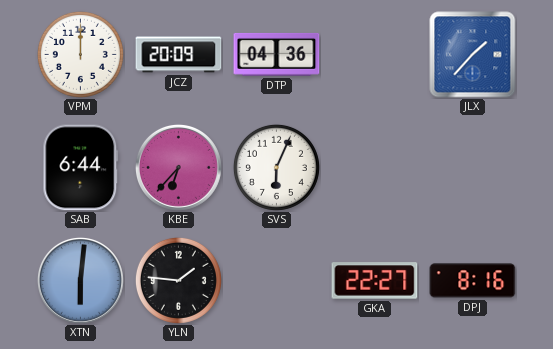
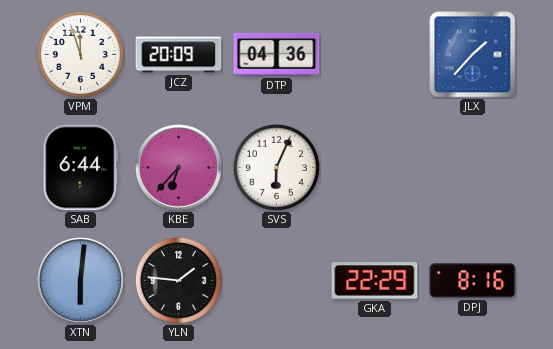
VPM: 12:00 -> 11:57
GKA: 22:27 -> 22:29
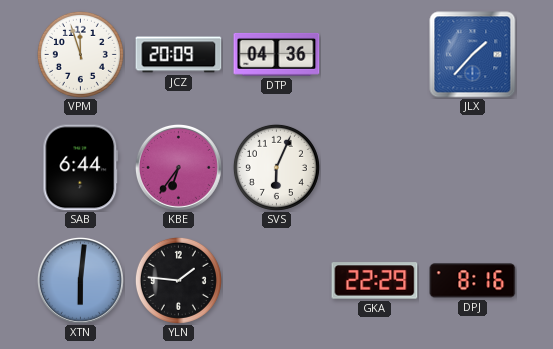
KBE: 6:37 -> 6:36
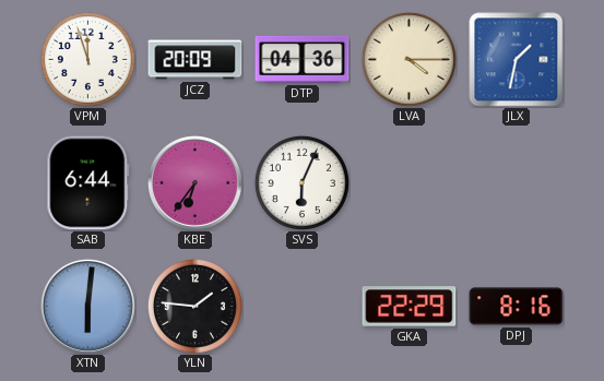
LVA: none -> 4:15
JLX: 1:37 -> 1:32
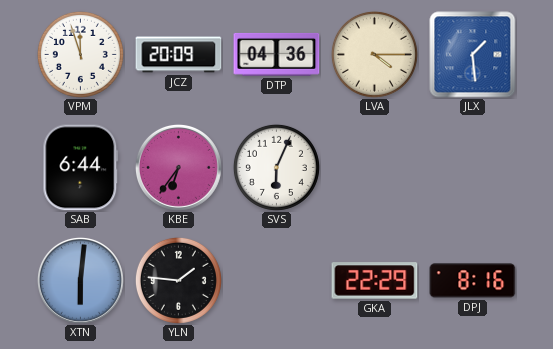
JLX: 1:32 -> 1:29
